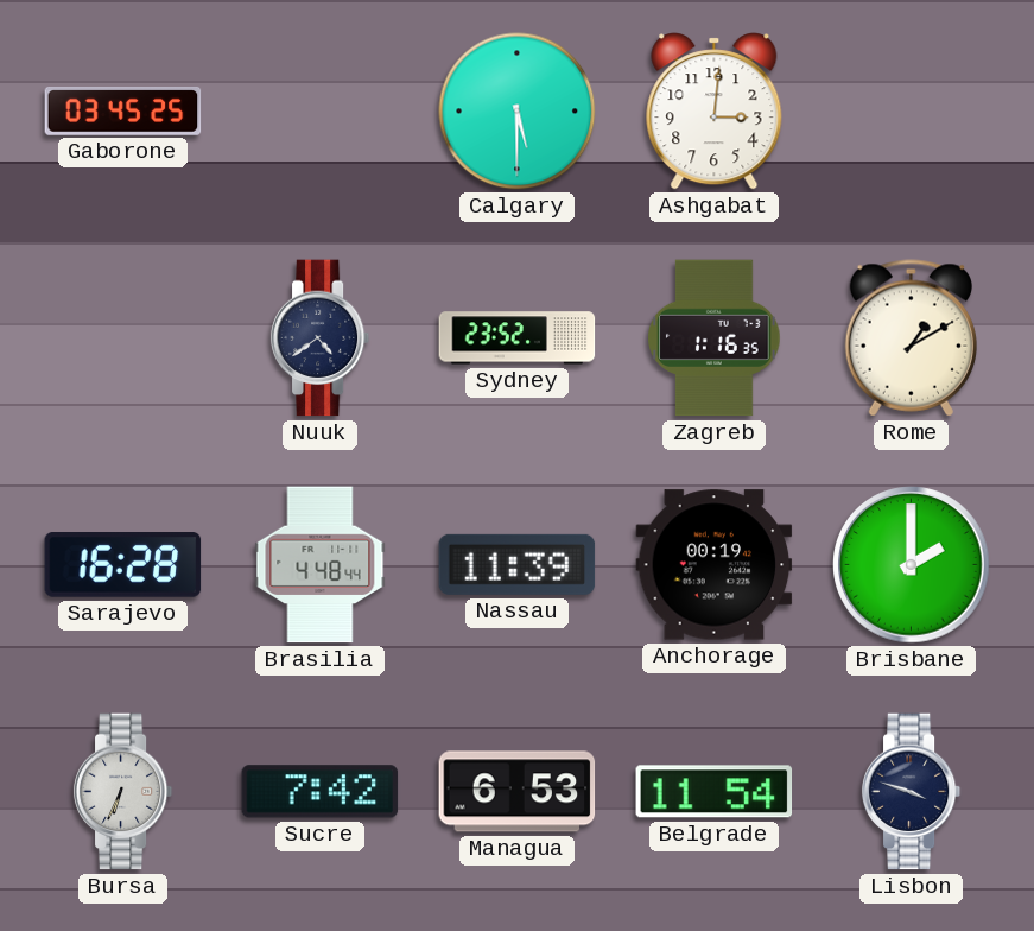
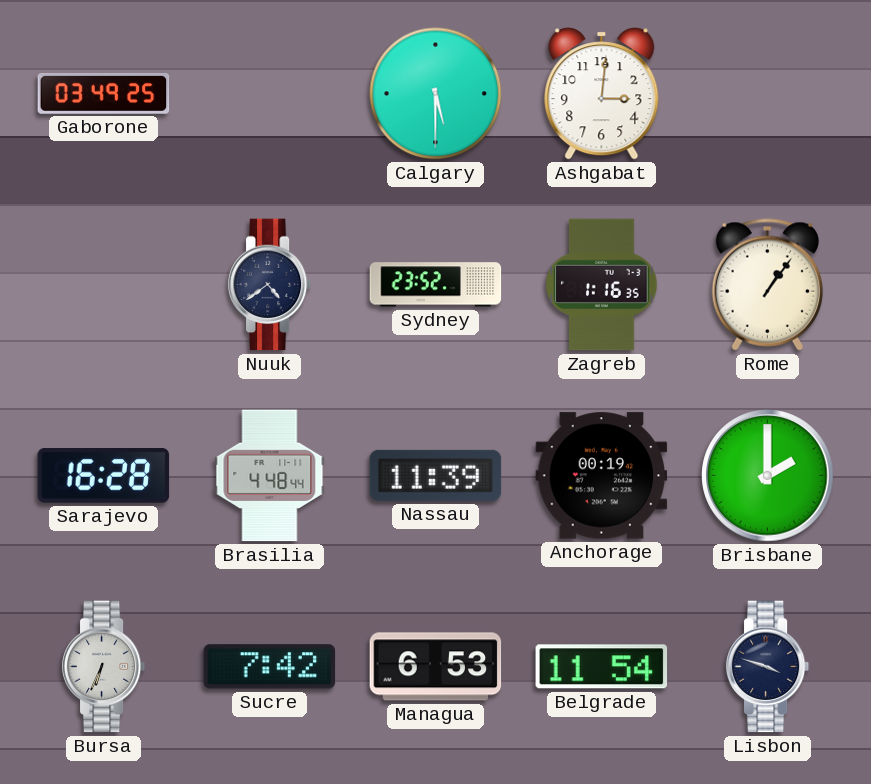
Gaborone: 03:45 -> 03:49
Rome: 1:10 -> 1:06
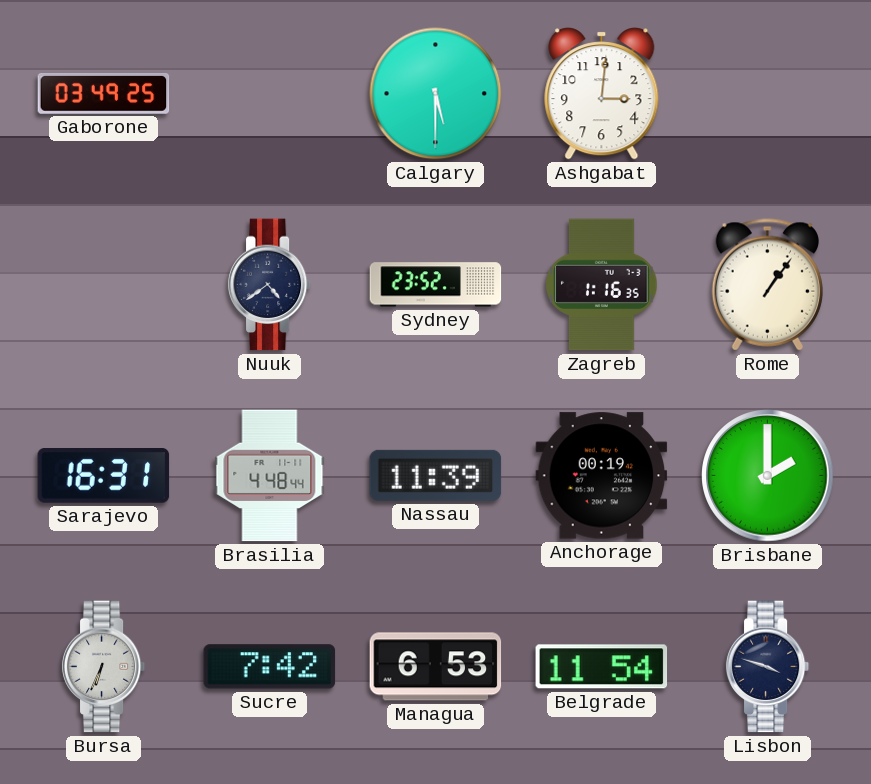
Sarajevo: 16:28 -> 16:31
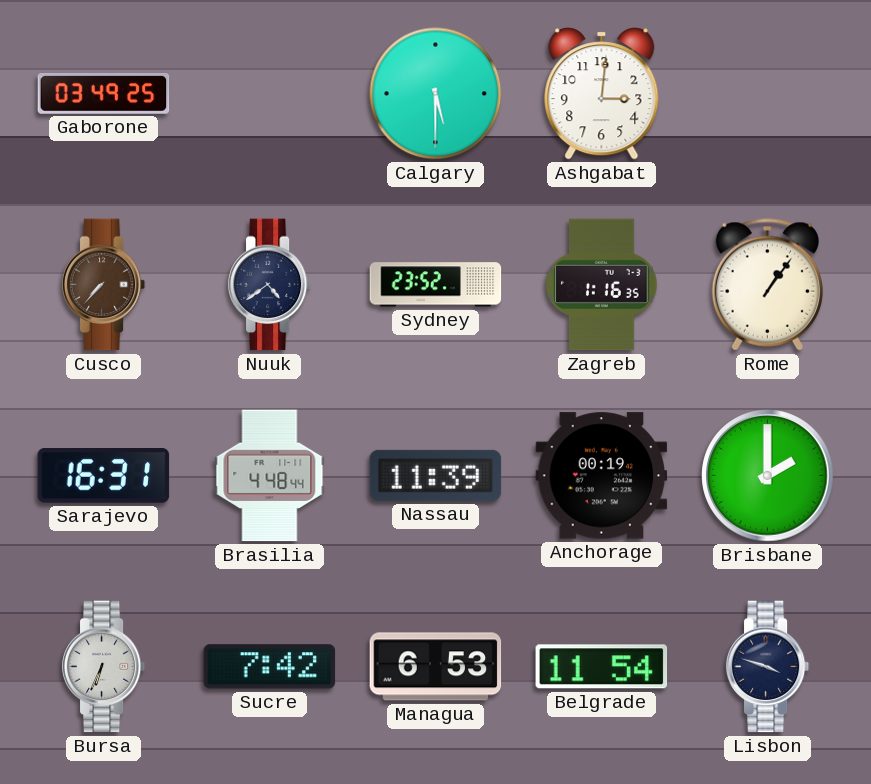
Cusco: none -> 7:37
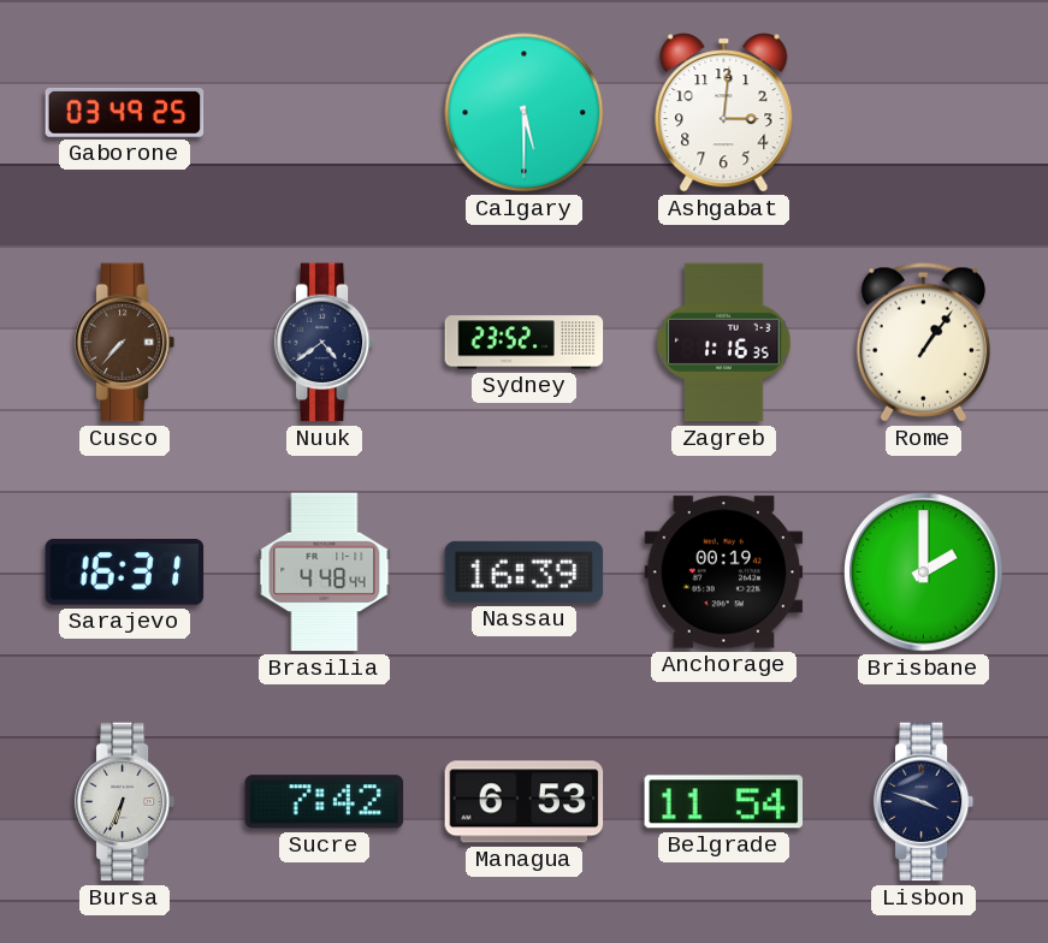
Nassau: 11:39 -> 16:39
